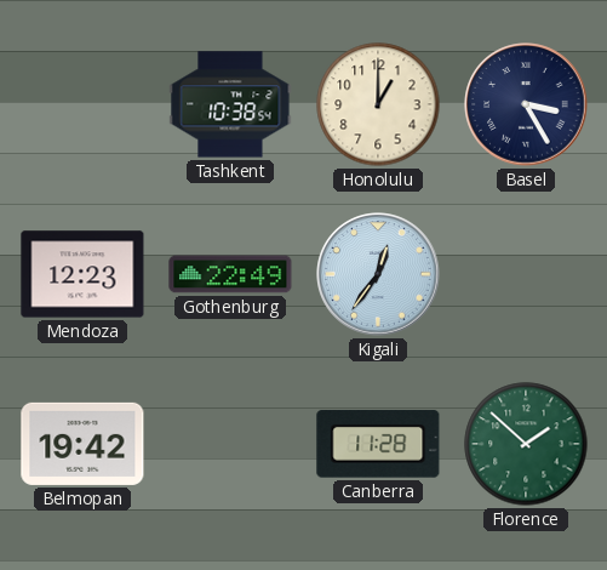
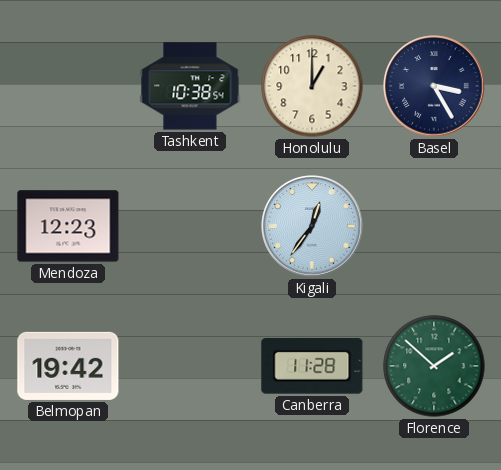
Gothenburg: 22:49 -> none
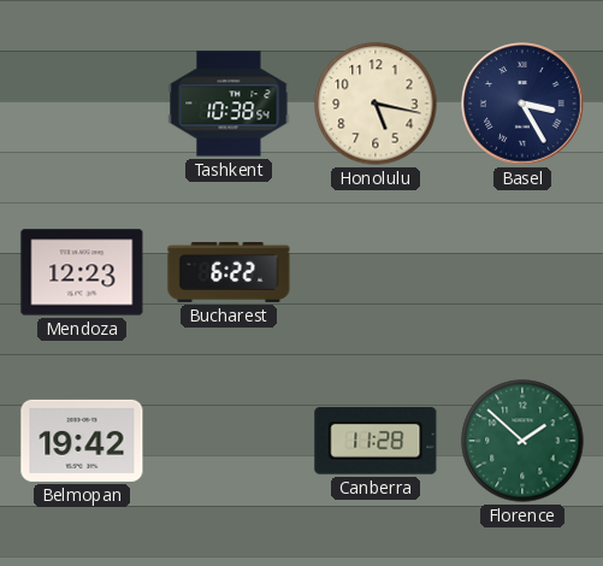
Honolulu: 1:00 -> 5:17
Bucharest: none -> 6:22
Kigali: 12:36 -> none
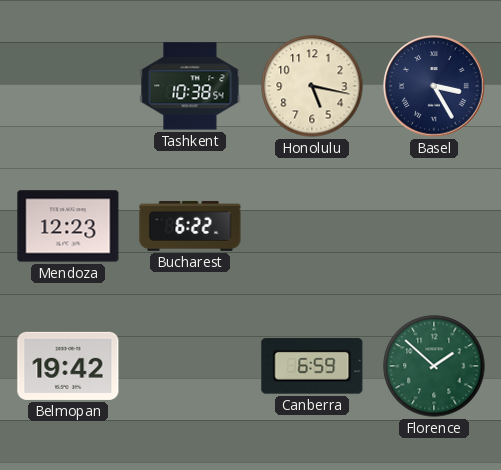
Canberra: 11:28 -> 6:59
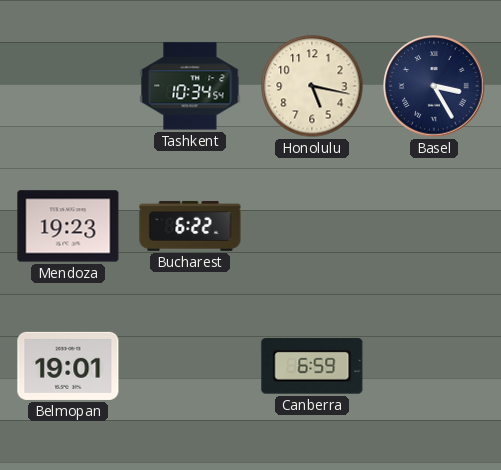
Tashkent: 10:38 -> 10:34
Mendoza: 12:23 -> 19:23
Belmopan: 19:42 -> 19:01
Florence: 1:52 -> none
